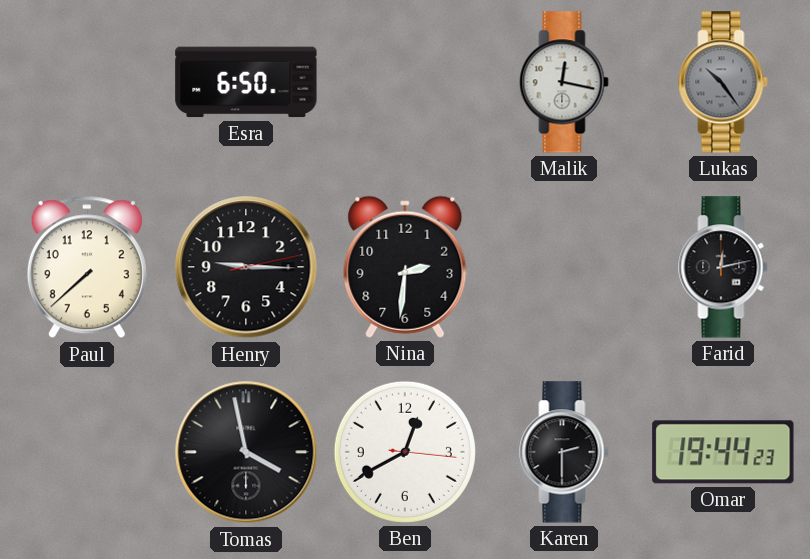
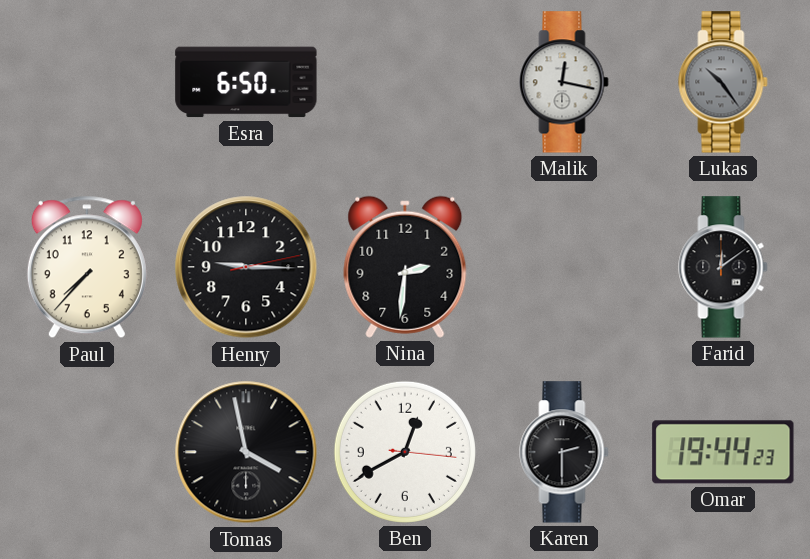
Paul: 7:38 -> 7:37
Farid: 12:13 -> 12:09
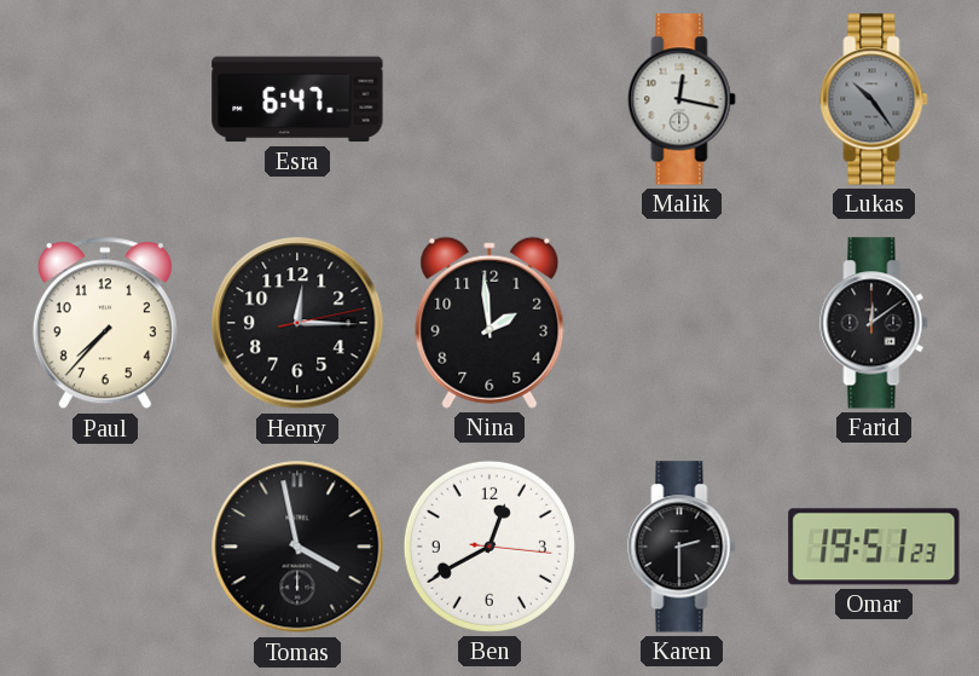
Esra: 6:50 -> 6:47
Henry: 9:15 -> 12:15
Nina: 2:31 -> 1:59
Omar: 19:44 -> 19:51
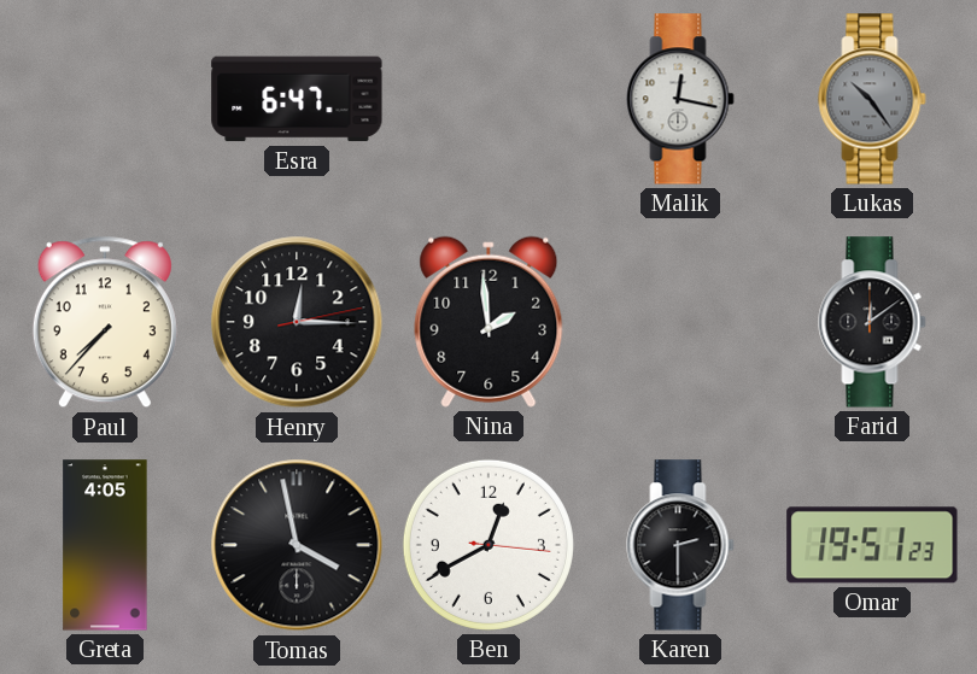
Greta: none -> 4:05
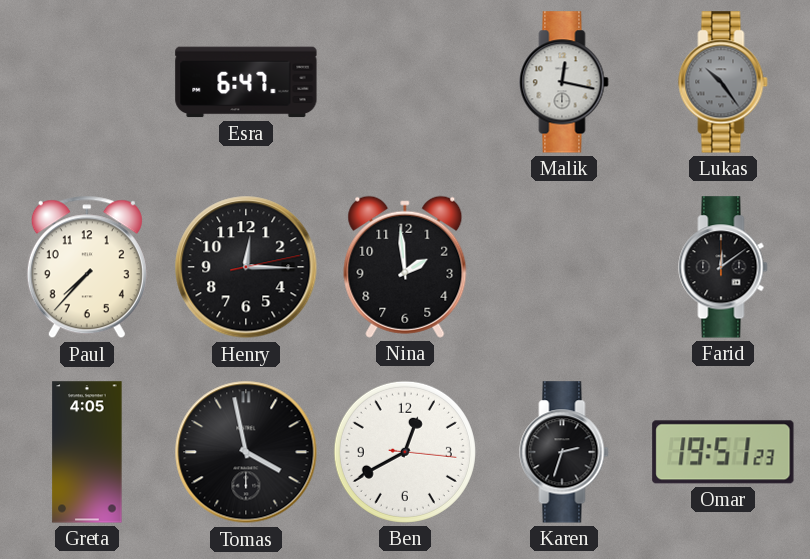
Karen: 2:30 -> 2:33
